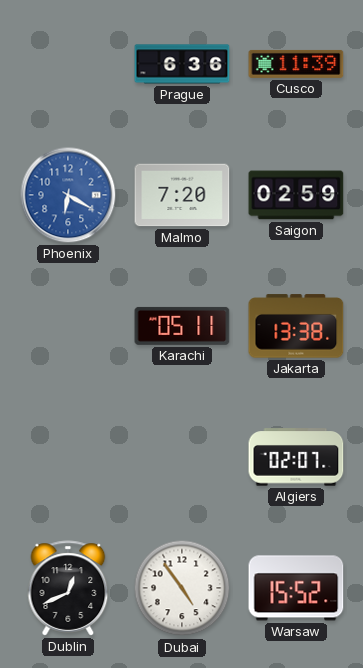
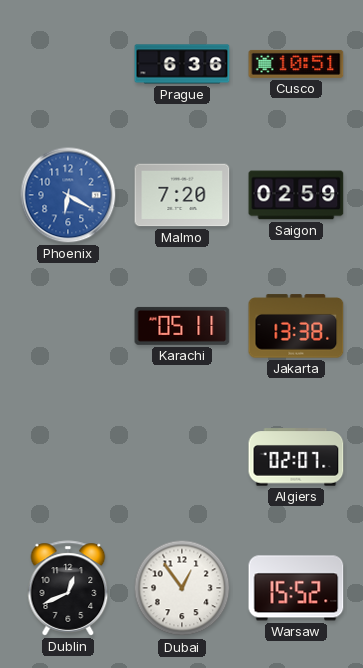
Cusco: 11:39 -> 10:51
Dubai: 4:54 -> 12:54
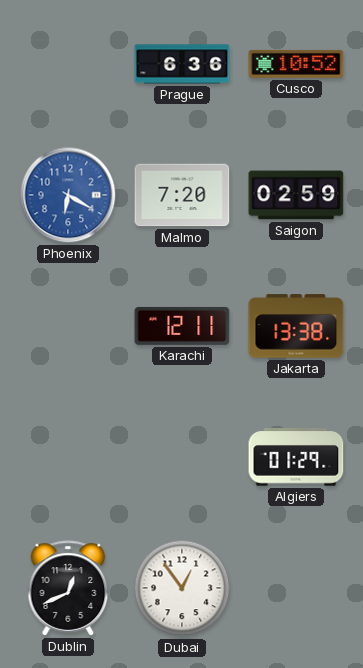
Cusco: 10:51 -> 10:52
Karachi: 05:11 -> 12:11
Algiers: 02:07 -> 01:29
Warsaw: 15:52 -> none
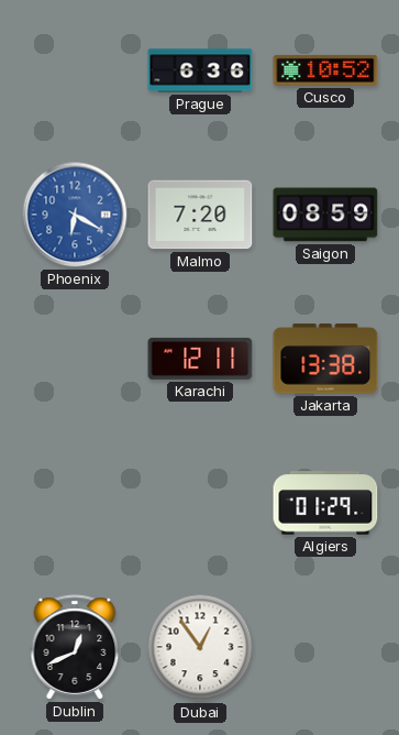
Saigon: 02:59 -> 08:59
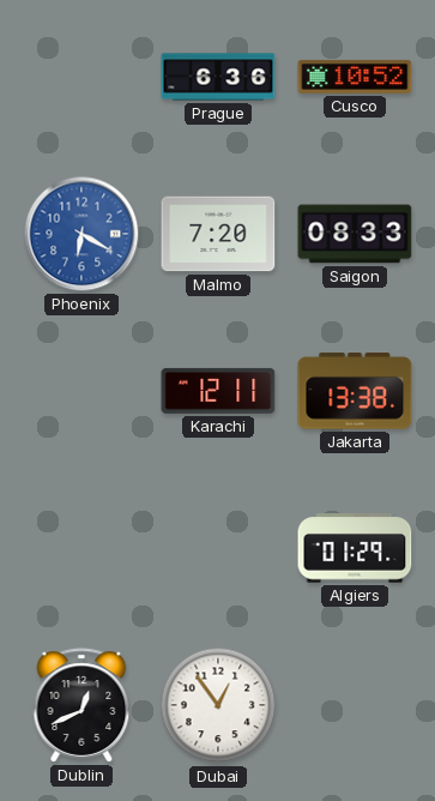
Saigon: 08:59 -> 08:33
